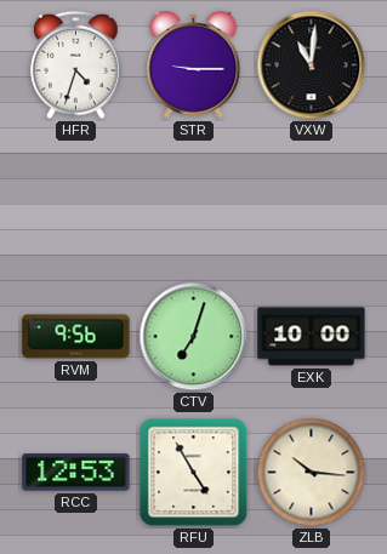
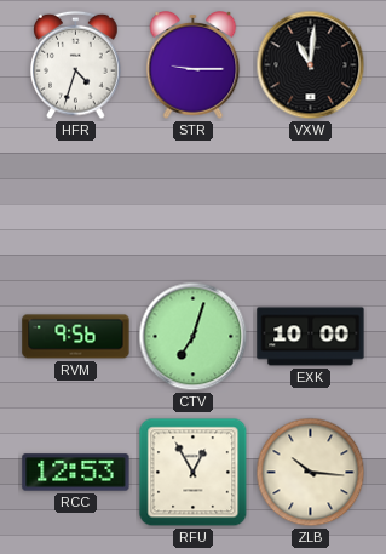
RFU: 4:55 -> 12:55
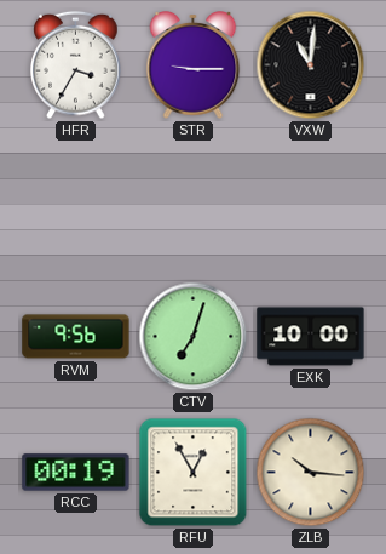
HFR: 4:33 -> 3:35
RCC: 12:53 -> 00:19
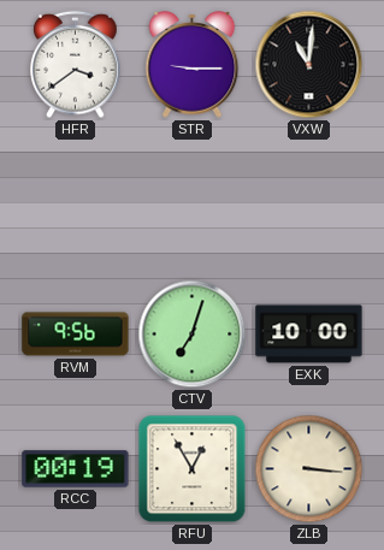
HFR: 3:35 -> 3:39
ZLB: 10:16 -> 3:16
